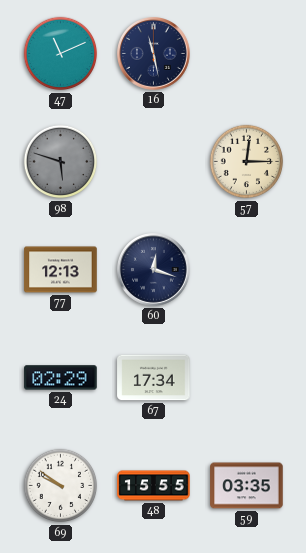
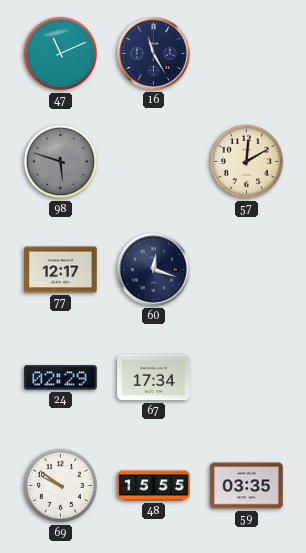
16: 11:28 -> 11:25
57: 12:15 -> 12:10
77: 12:13 -> 12:17
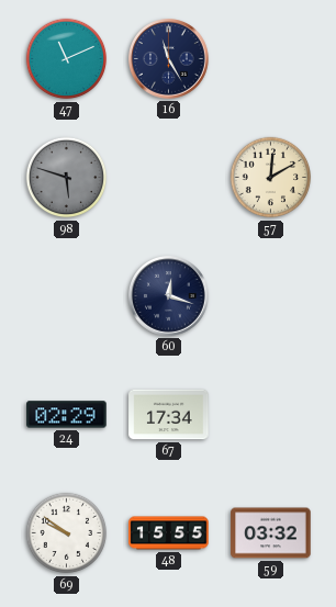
77: 12:17 -> none
59: 03:35 -> 03:32
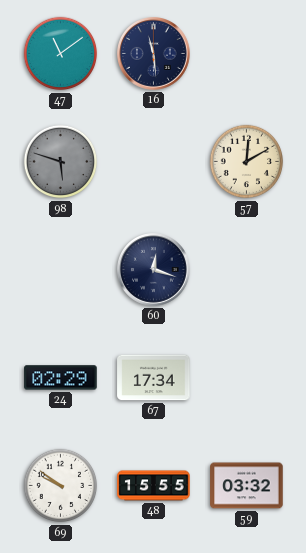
47: 11:11 -> 11:09
16: 11:25 -> 11:29
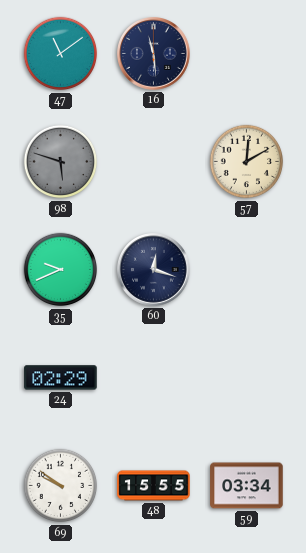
35: none -> 9:41
67: 17:34 -> none
59: 03:32 -> 03:34
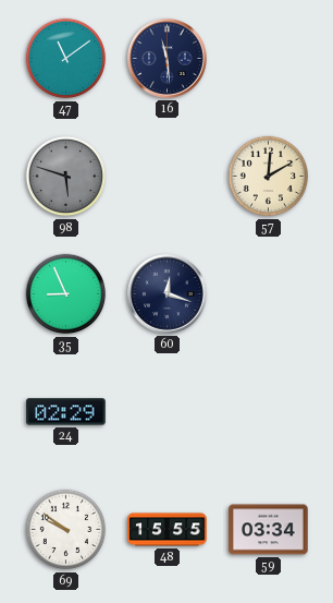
35: 9:41 -> 8:56
